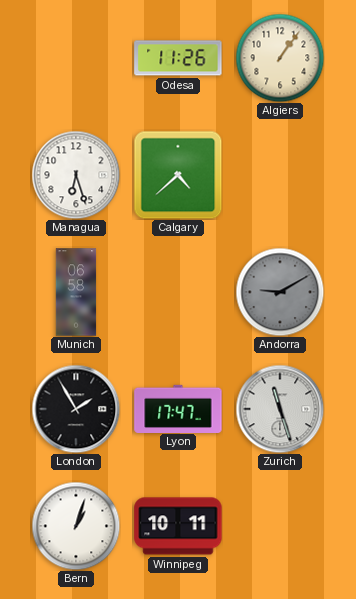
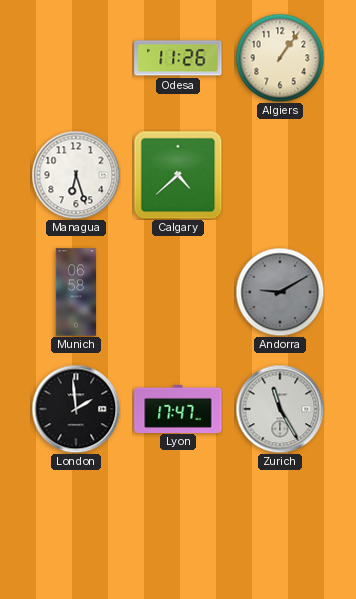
London: 1:55 -> 1:59
Zurich: 11:27 -> 11:25
Bern: 1:03 -> none
Winnipeg: 10:11 -> none
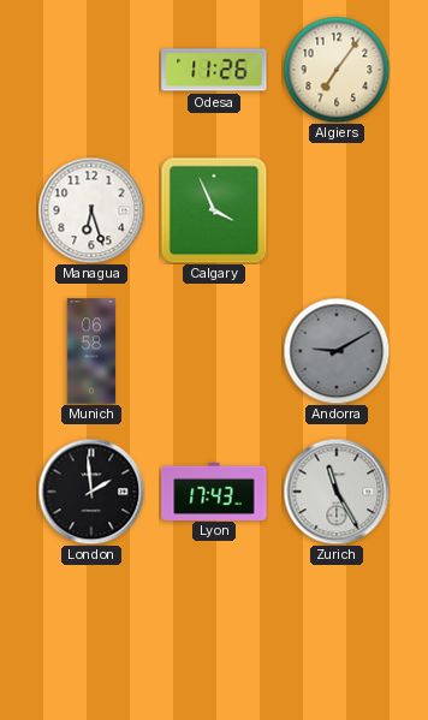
Algiers: 1:06 -> 7:06
Calgary: 4:38 -> 3:56
Lyon: 17:47 -> 17:43
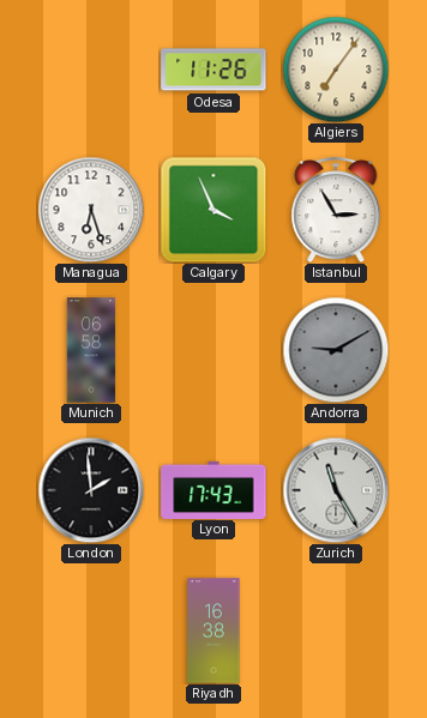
Istanbul: none -> 2:55
Riyadh: none -> 16:38
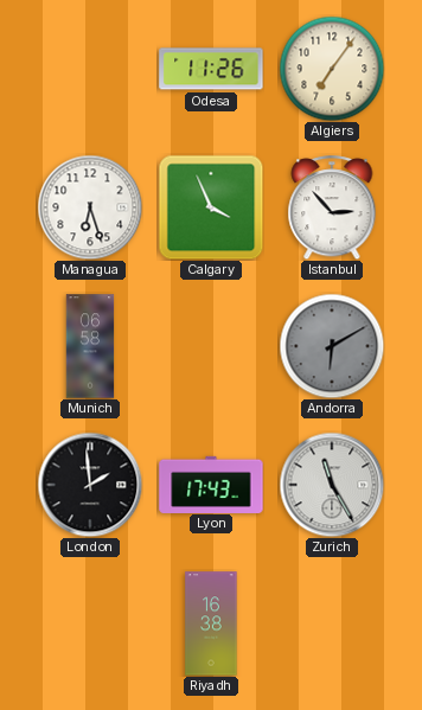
Istanbul: 2:55 -> 2:53
Andorra: 9:10 -> 6:10
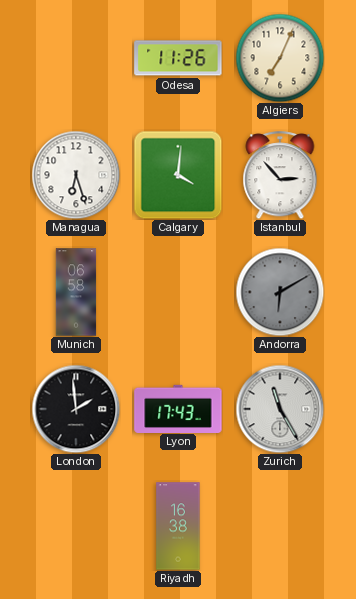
Algiers: 7:06 -> 7:04
Calgary: 3:56 -> 4:01
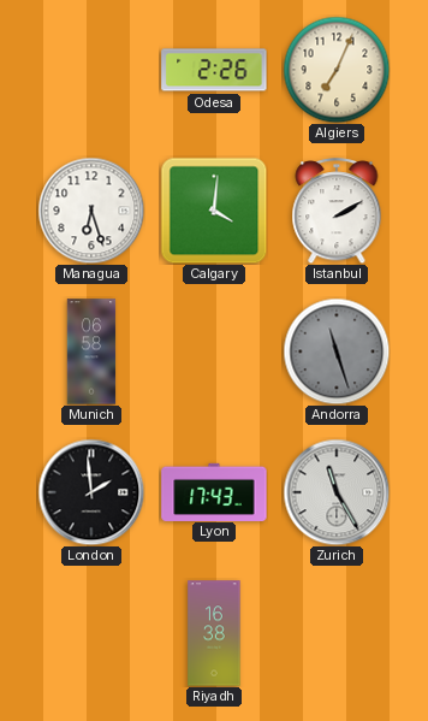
Odesa: 11:26 -> 2:26
Istanbul: 2:53 -> 2:10
Andorra: 6:10 -> 11:27
